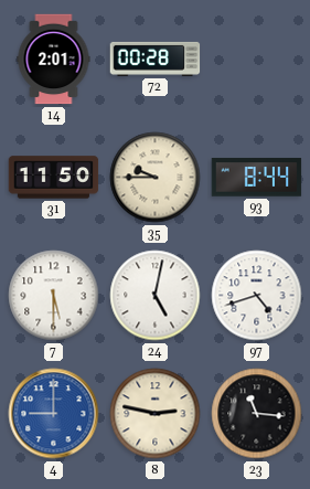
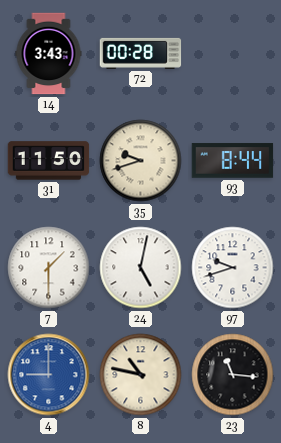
14: 2:01 -> 3:43
35: 9:45 -> 9:42
7: 5:30 -> 1:30
97: 4:42 -> 9:42
8: 2:47 -> 10:47
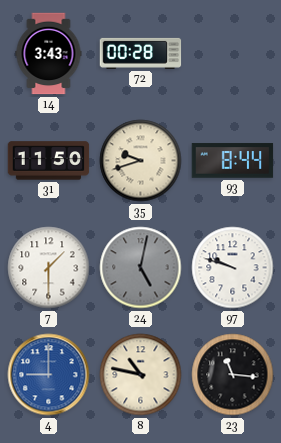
24 dial: white -> grey
97: 9:42 -> 9:48
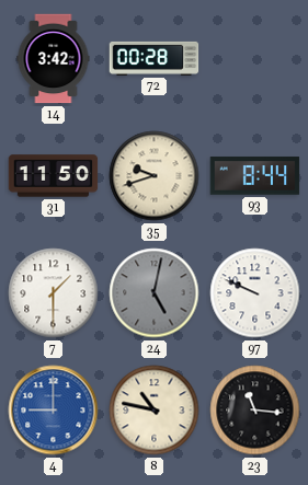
14: 3:43 -> 3:42
97: 9:48 -> 9:49
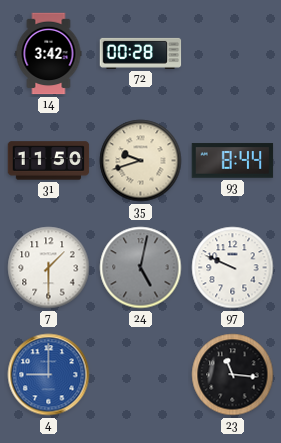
8: 10:47 -> none
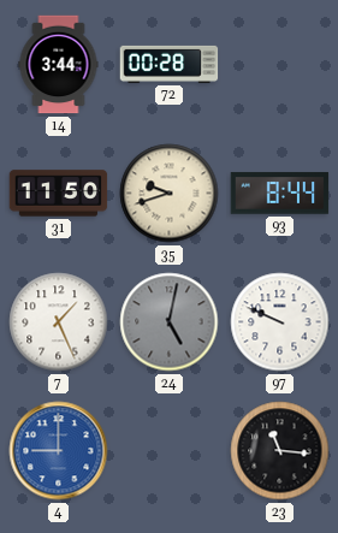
14: 3:42 -> 3:44
7: 1:30 -> 1:26
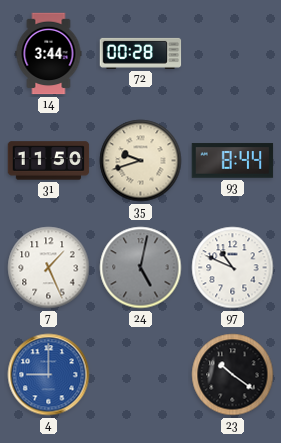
97: 9:49 -> 10:49
23: 11:16 -> 10:21
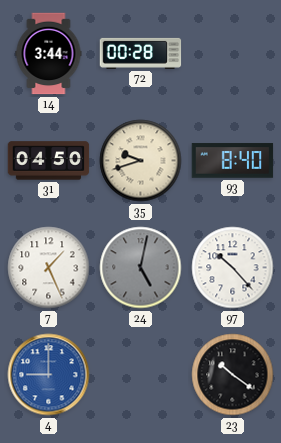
31: 11:50 -> 04:50
93: 8:44 -> 8:40
97: 10:49 -> 10:23
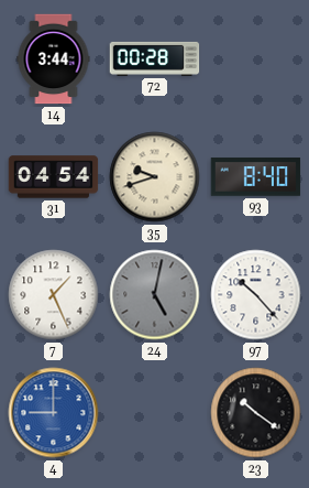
31: 04:50 -> 04:54
